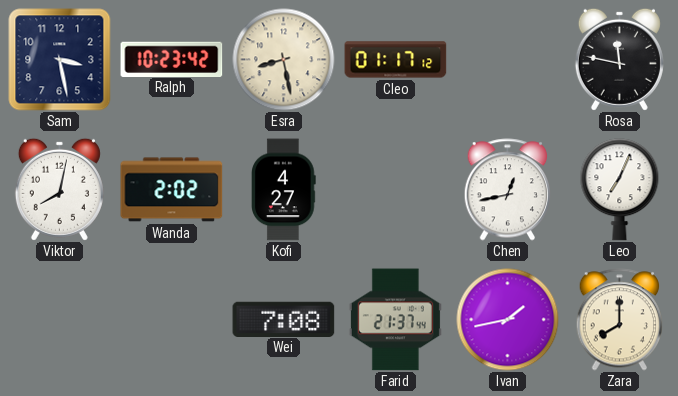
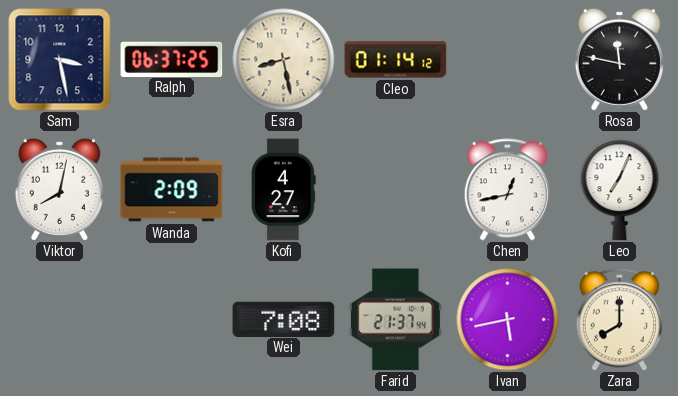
Ralph: 10:23 -> 06:37
Cleo: 01:17 -> 01:14
Wanda: 2:02 -> 2:09
Ivan: 1:43 -> 5:43
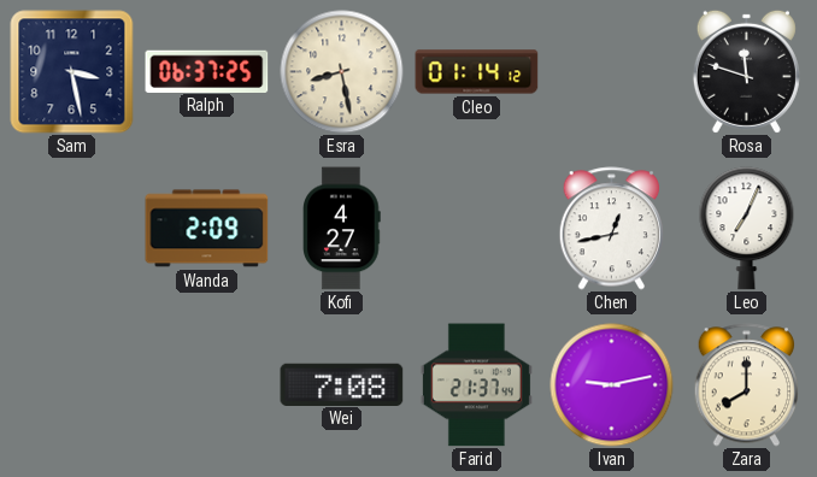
Rosa: 11:47 -> 11:48
Viktor: 8:02 -> none
Ivan: 5:43 -> 9:13
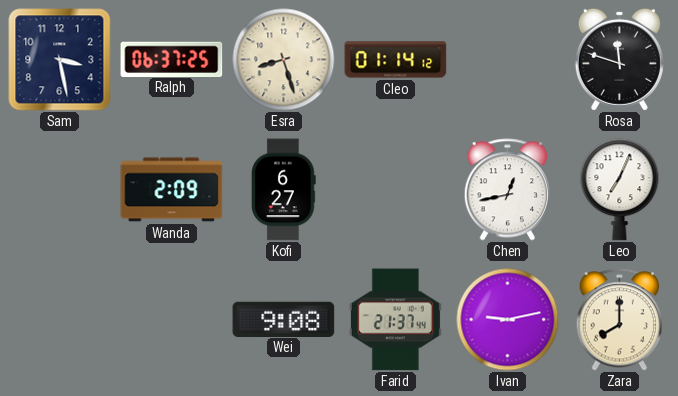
Esra: 8:28 -> 8:27
Kofi: 4:27 -> 6:27
Wei: 7:08 -> 9:08
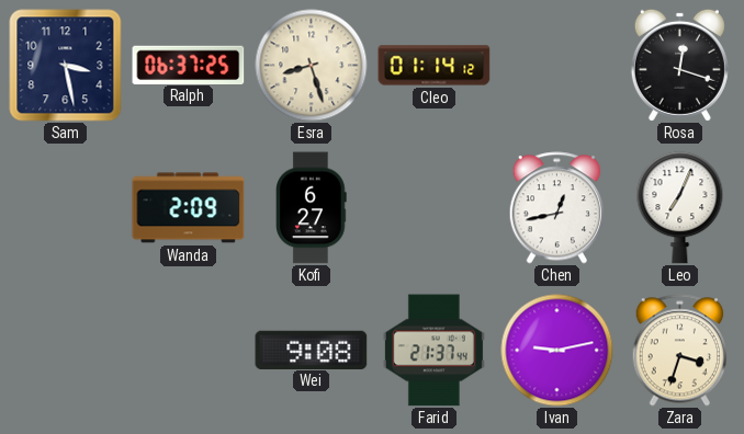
Rosa: 11:48 -> 12:18
Zara: 8:00 -> 3:33
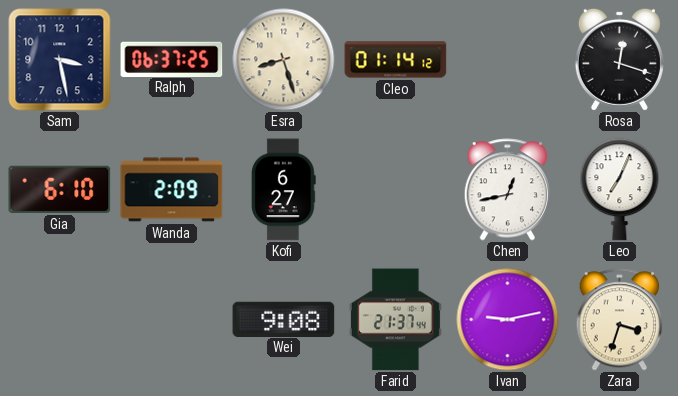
Gia: none -> 6:10
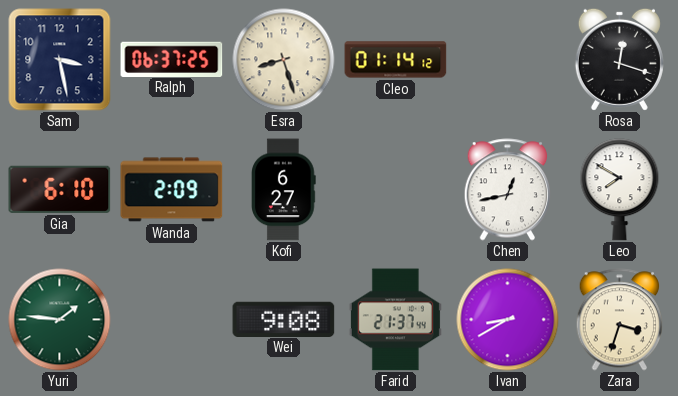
Leo: 7:04 -> 7:50
Yuri: none -> 1:46
Ivan: 9:13 -> 8:40
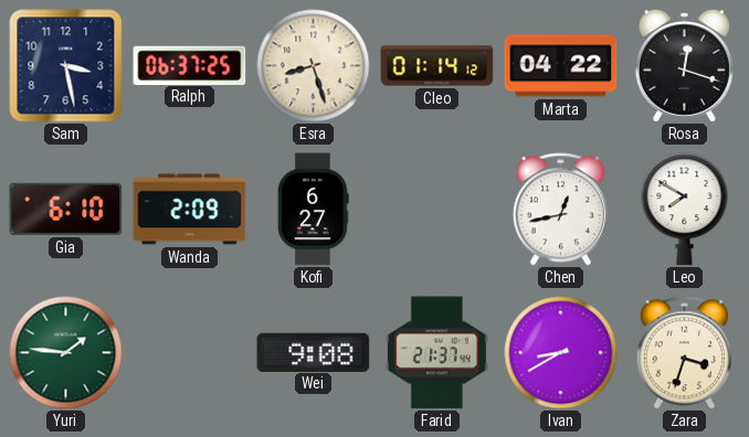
Marta: none -> 04:22
